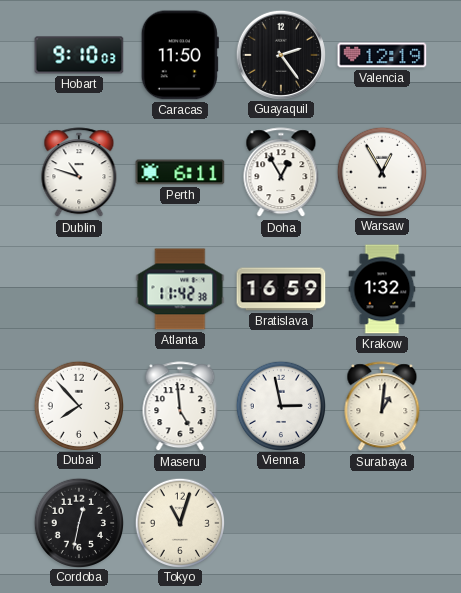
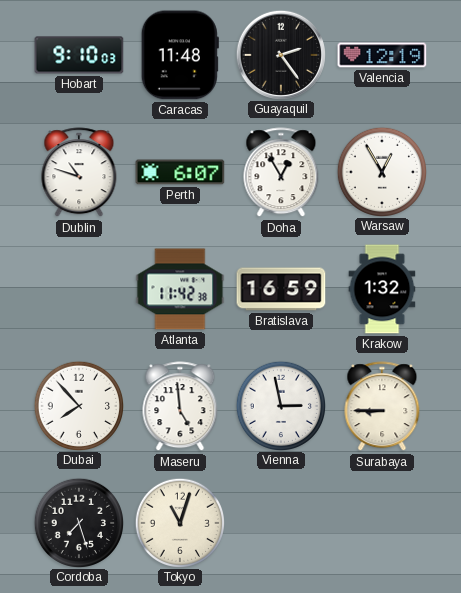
Caracas: 11:50 -> 11:48
Perth: 6:11 -> 6:07
Surabaya: 1:01 -> 8:45
Cordoba: 12:32 -> 7:27
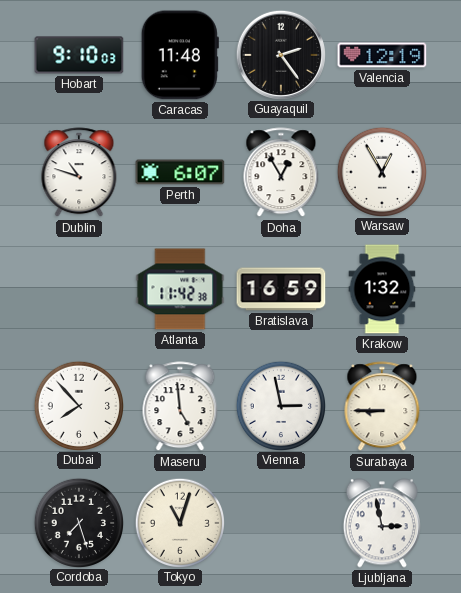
Ljubljana: none -> 2:58
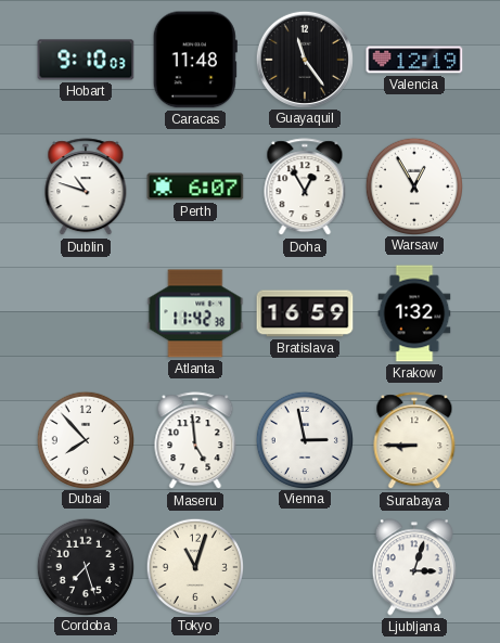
Guayaquil: 2:24 -> 11:24
Ljubljana: 2:58 -> 3:03
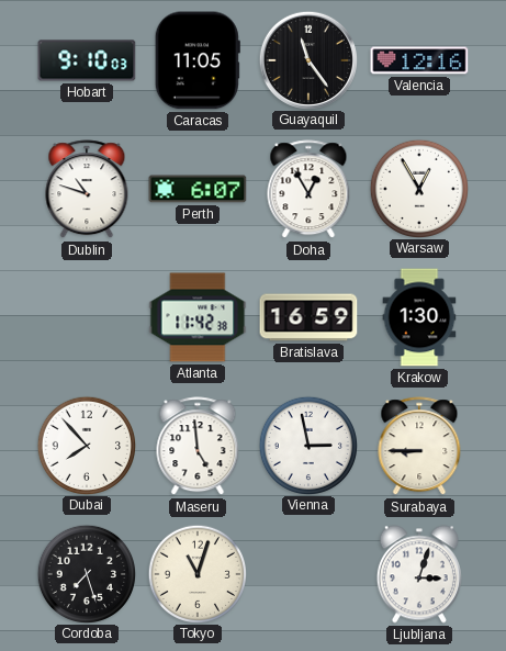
Caracas: 11:48 -> 11:05
Valencia: 12:19 -> 12:16
Krakow: 1:32 -> 1:30
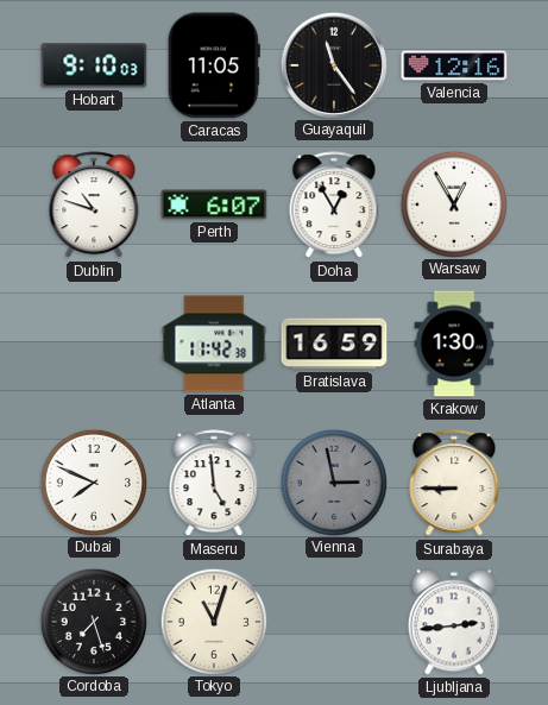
Dubai: 7:53 -> 7:49
Vienna dial: white -> grey
Ljubljana: 3:03 -> 2:44
